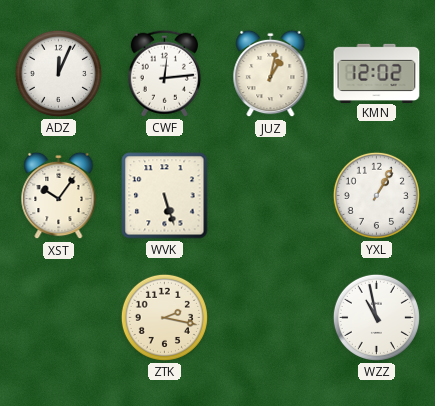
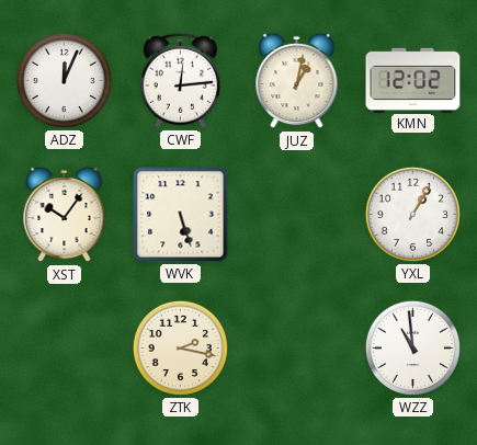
WZZ: 10:58 -> 10:59
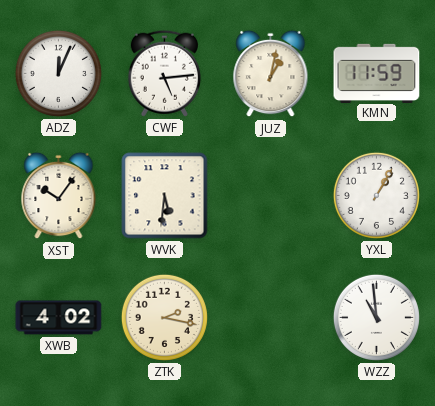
CWF: 12:14 -> 5:14
KMN: 12:02 -> 11:59
WVK: 5:27 -> 5:31
XWB: none -> 4:02
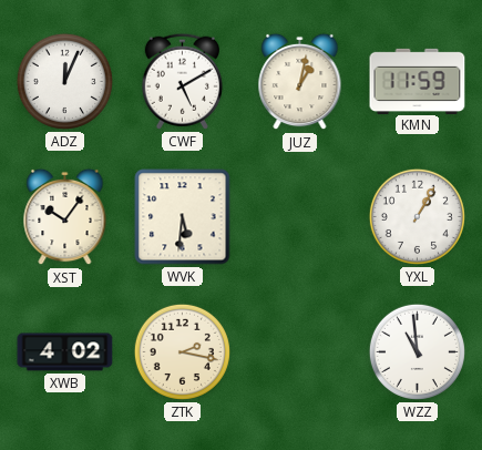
CWF: 5:14 -> 5:10
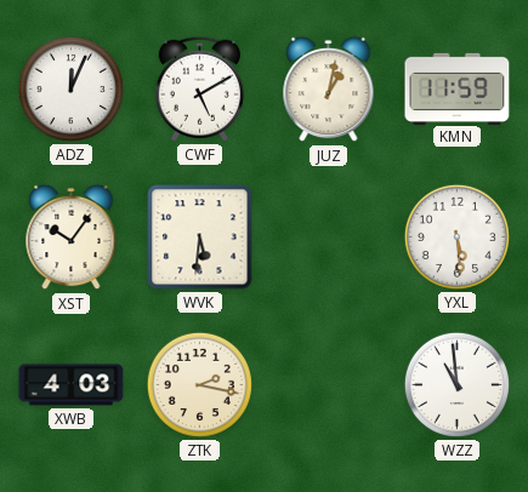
YXL: 1:05 -> 5:29
XWB: 4:02 -> 4:03
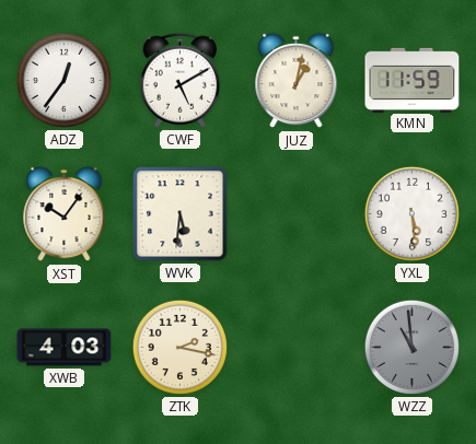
ADZ: 12:04 -> 12:36
WZZ dial: white -> grey
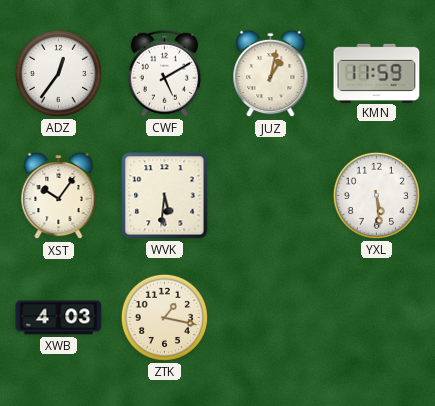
ZTK: 2:17 -> 1:17
WZZ: 10:59 -> none
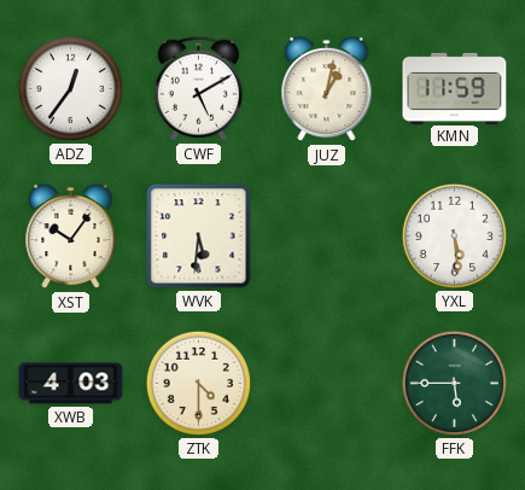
ZTK: 1:17 -> 4:30
FFK: none -> 5:45
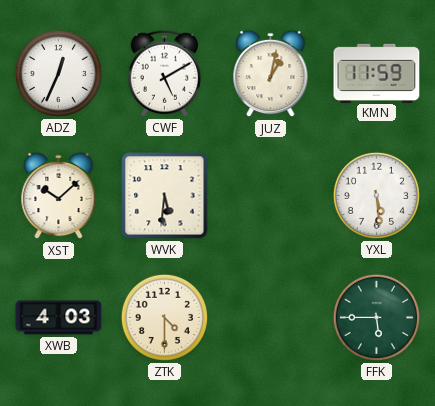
ADZ: 12:36 -> 12:34
XST: 10:06 -> 10:08
